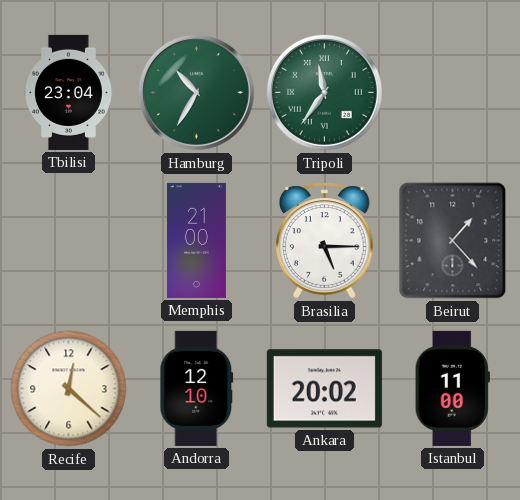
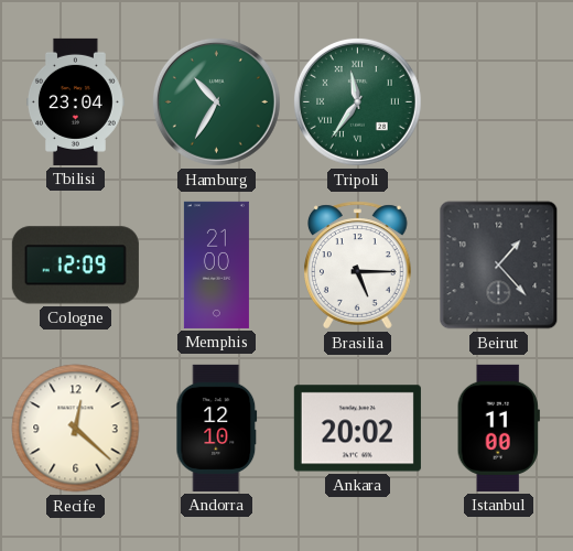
Cologne: none -> 12:09
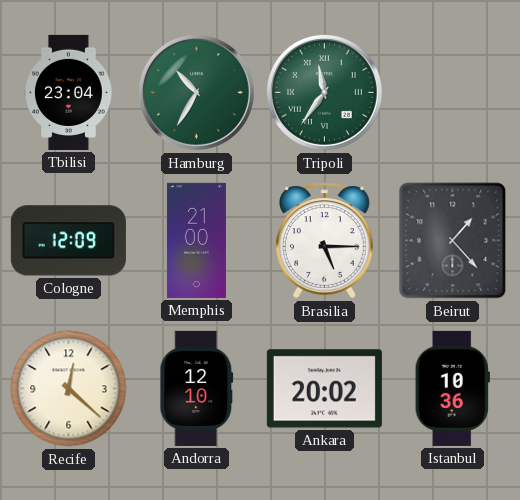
Istanbul: 11:00 -> 10:36
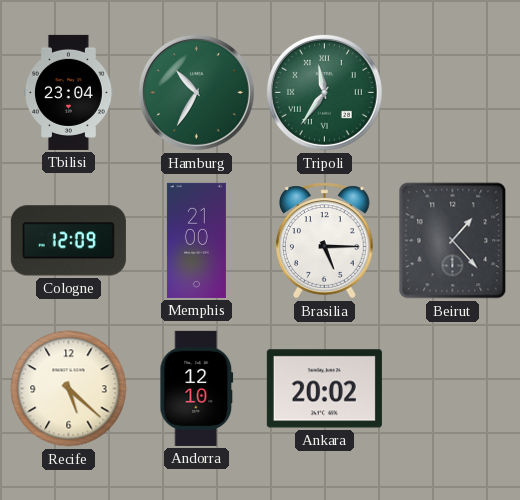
Recife: 12:22 -> 5:22
Istanbul: 10:36 -> none
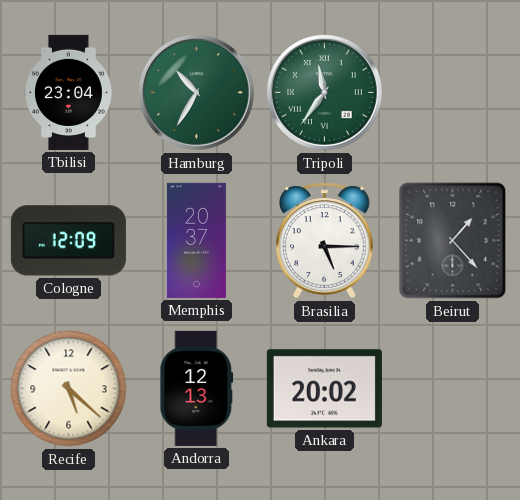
Memphis: 21:00 -> 20:37
Andorra: 12:10 -> 12:13
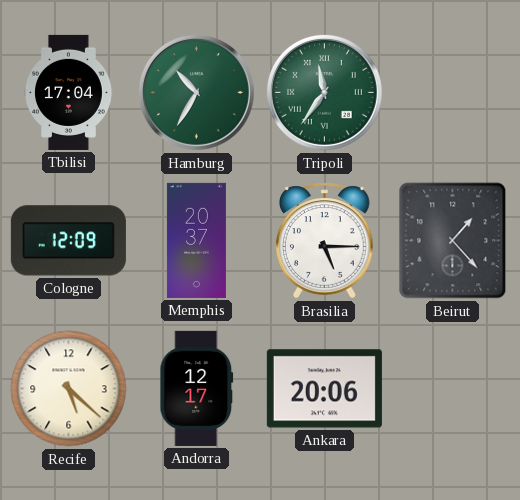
Tbilisi: 23:04 -> 17:04
Andorra: 12:13 -> 12:17
Ankara: 20:02 -> 20:06
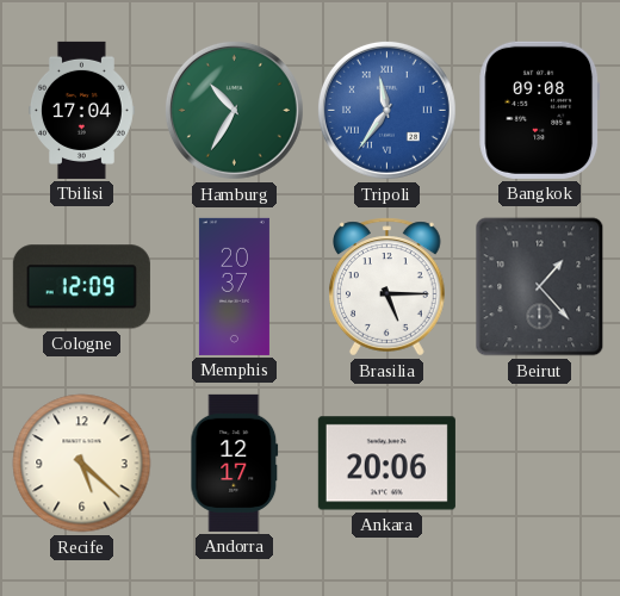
Tripoli dial: green -> blue
Bangkok: none -> 09:08
